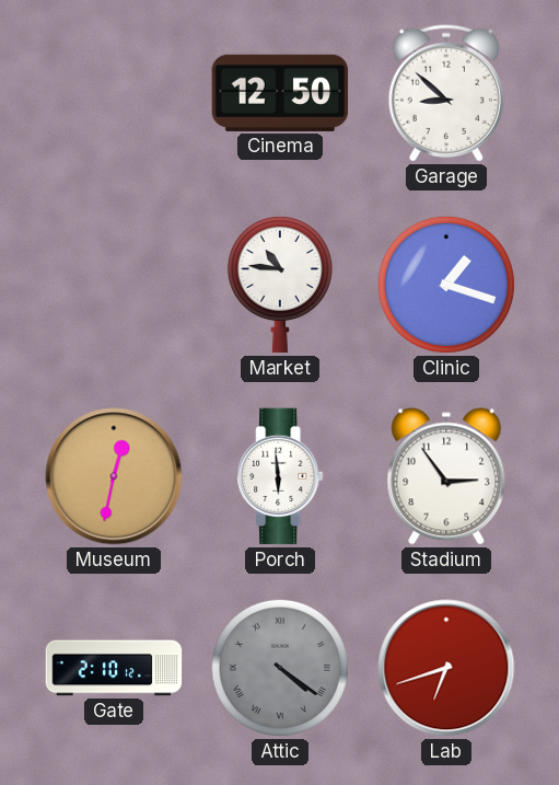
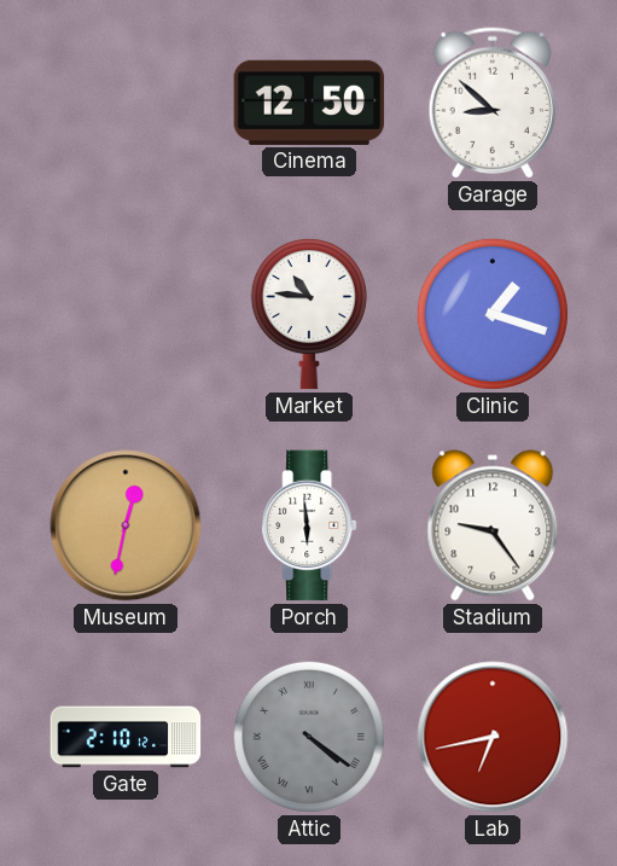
Stadium: 2:54 -> 9:24
Lab: 6:42 -> 6:43
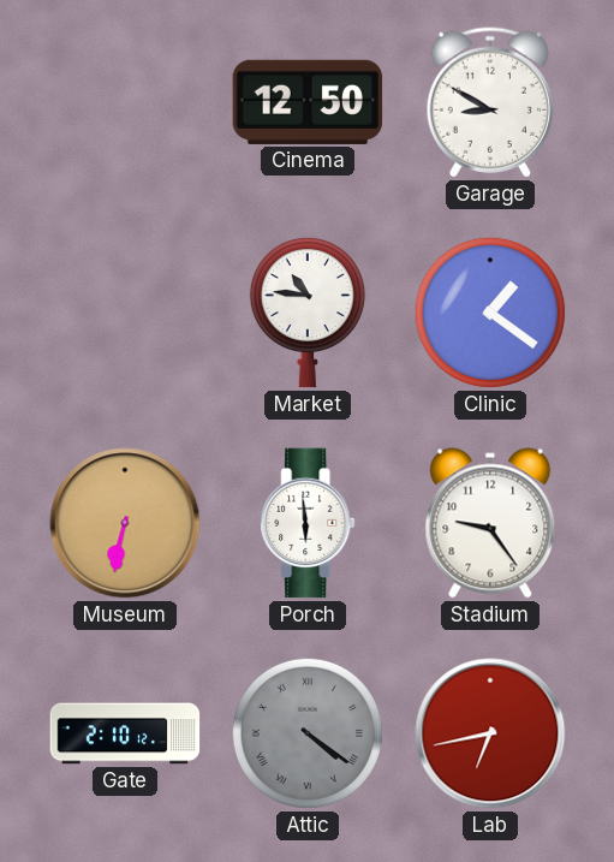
Garage: 8:52 -> 8:50
Clinic: 1:18 -> 1:21
Museum: 12:32 -> 6:32
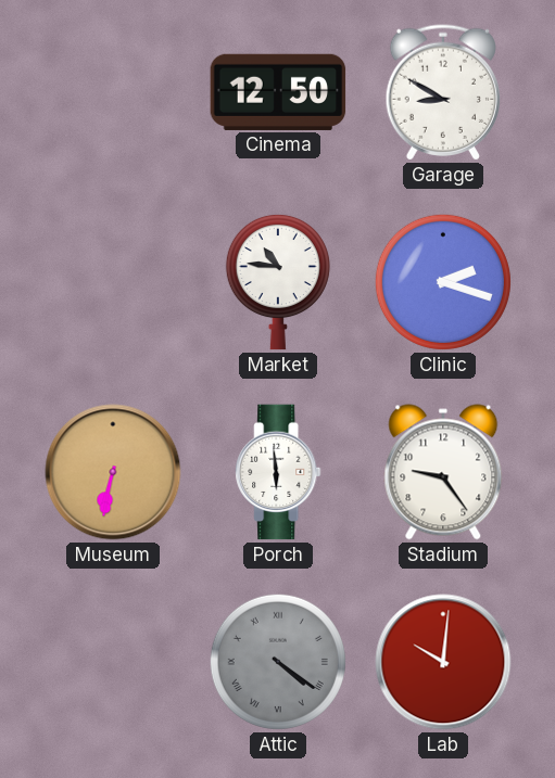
Clinic: 1:21 -> 2:18
Gate: 2:10 -> none
Lab: 6:43 -> 10:01
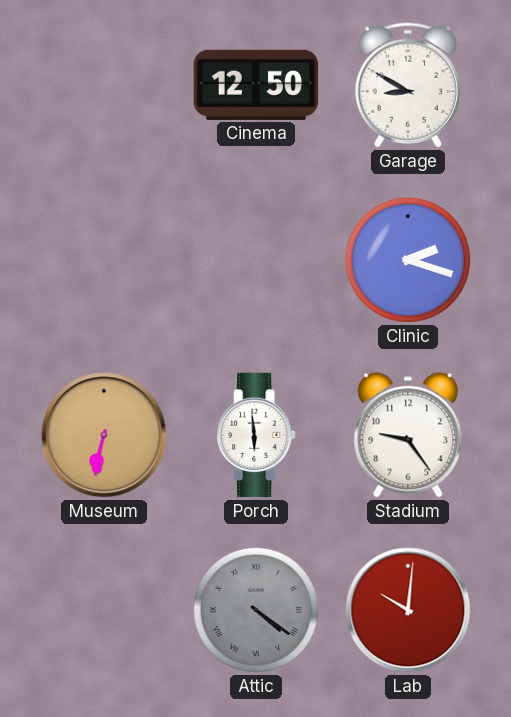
Market: 10:46 -> none
